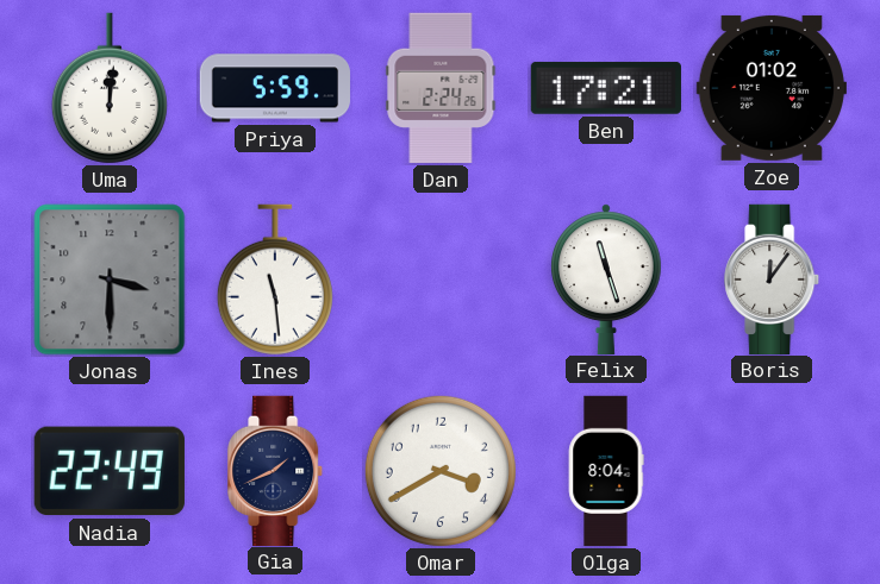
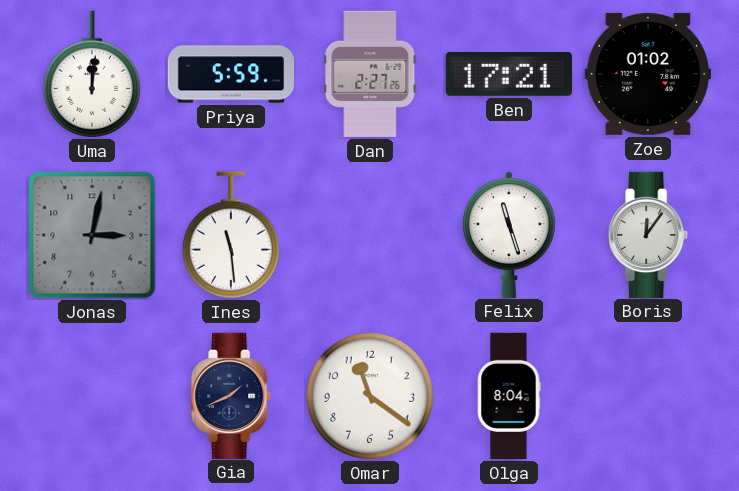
Dan: 2:24 -> 2:27
Jonas: 3:30 -> 3:02
Nadia: 22:49 -> none
Omar: 3:40 -> 11:21
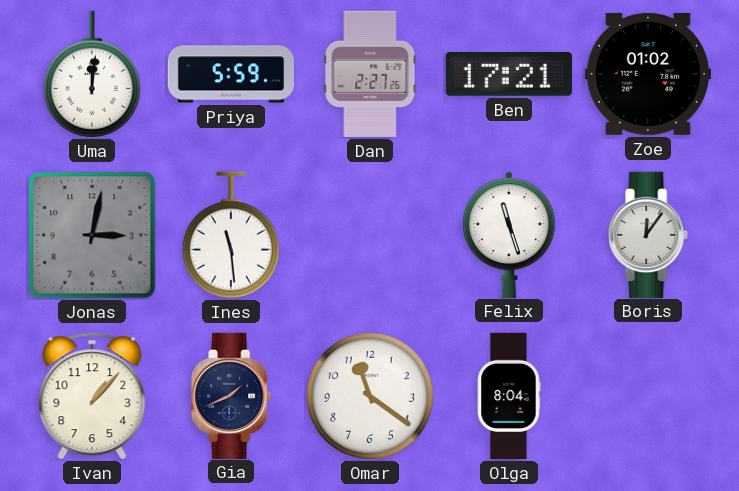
Ivan: none -> 1:07
